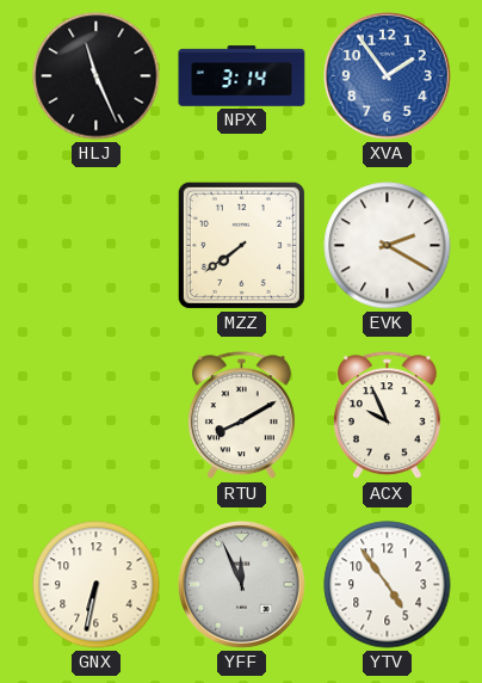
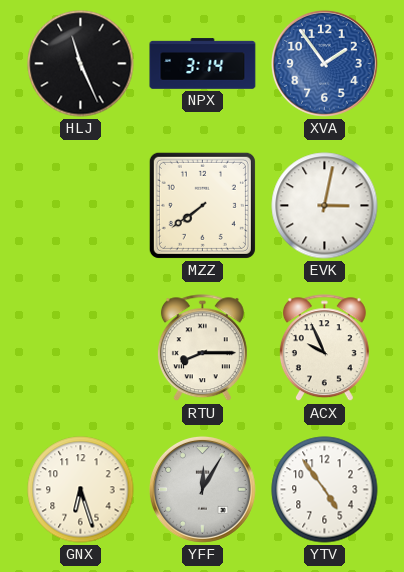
EVK: 2:20 -> 3:02
RTU: 8:10 -> 8:15
GNX: 6:32 -> 6:27
YFF: 11:56 -> 12:05
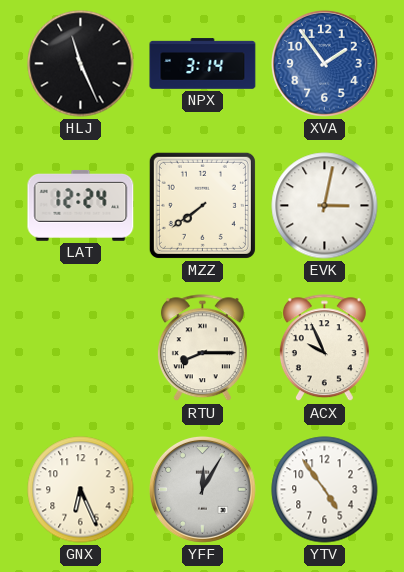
LAT: none -> 12:24
GNX: 6:27 -> 6:26
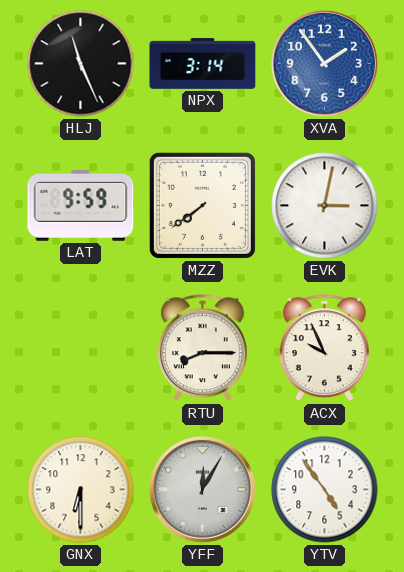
LAT: 12:24 -> 9:59
GNX: 6:26 -> 6:30
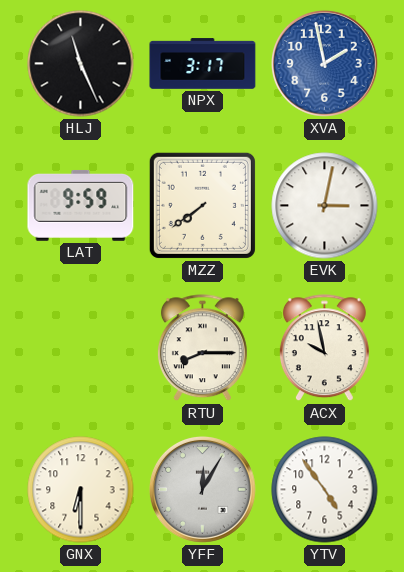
NPX: 3:14 -> 3:17
XVA: 1:54 -> 1:58
ACX: 9:56 -> 9:58
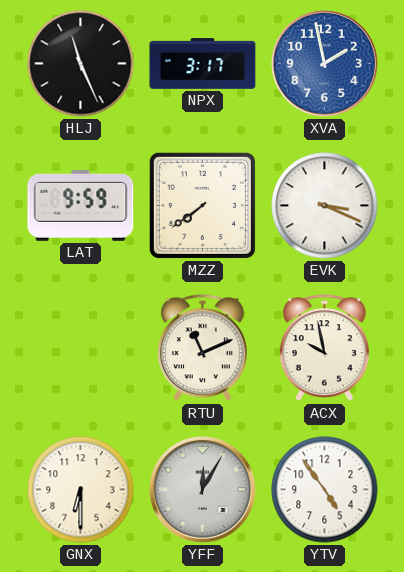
EVK: 3:02 -> 3:19
RTU: 8:15 -> 11:11
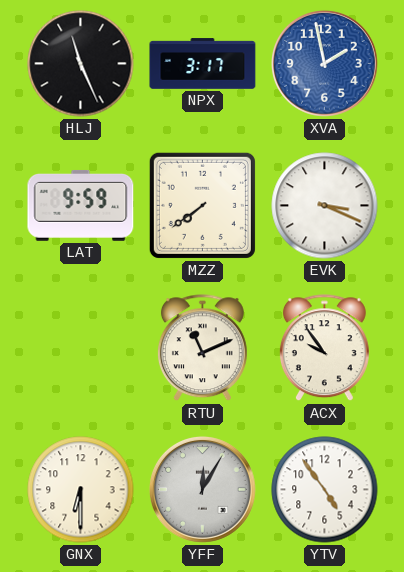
ACX: 9:58 -> 9:54
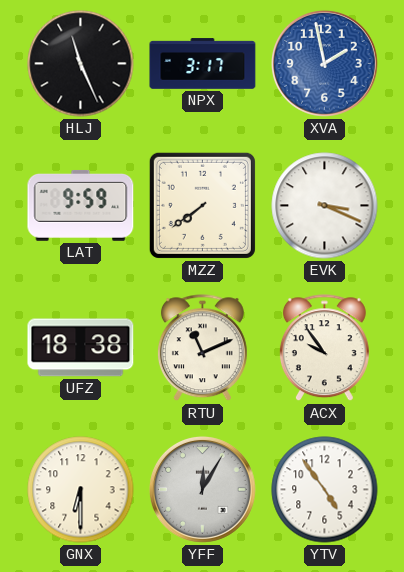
UFZ: none -> 18:38
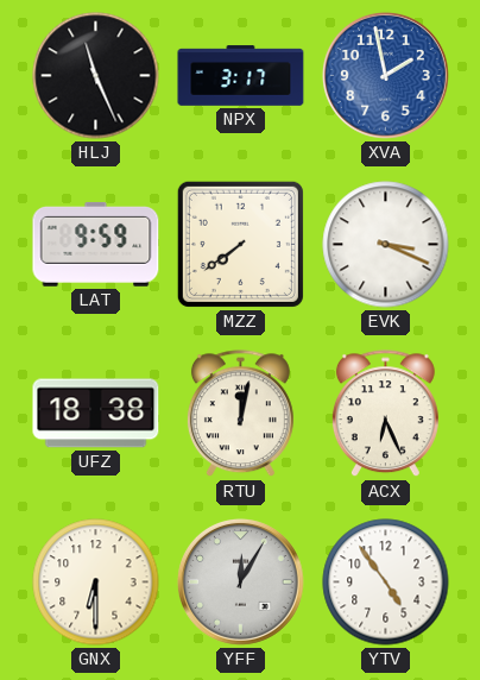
RTU: 11:11 -> 12:02
ACX: 9:54 -> 6:26
